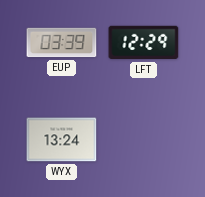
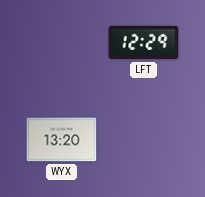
EUP: 03:39 -> none
WYX: 13:24 -> 13:20
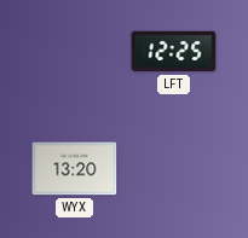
LFT: 12:29 -> 12:25
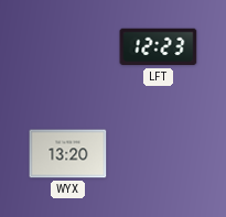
LFT: 12:25 -> 12:23
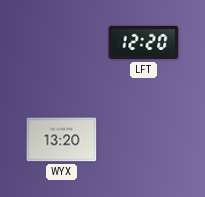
LFT: 12:23 -> 12:20
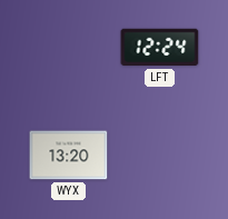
LFT: 12:20 -> 12:24
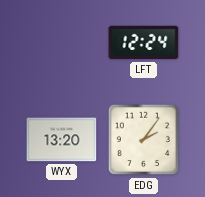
EDG: none -> 2:06
